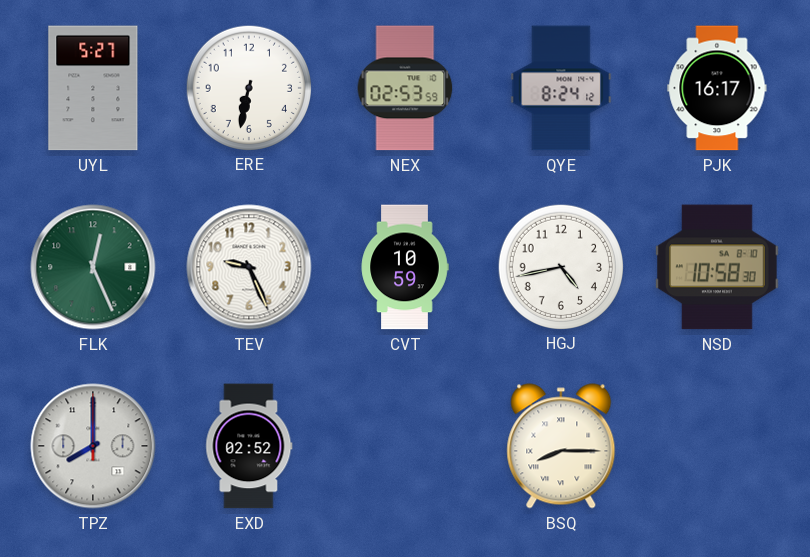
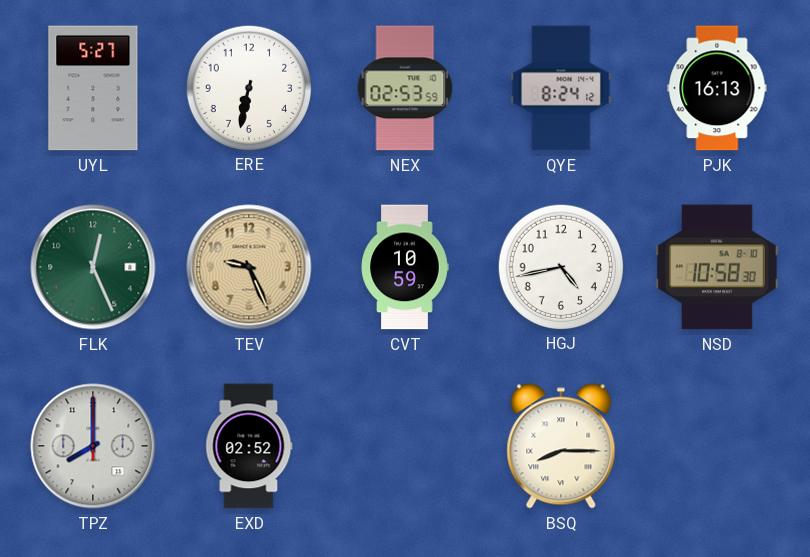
PJK: 16:17 -> 16:13
TEV dial: white -> champagne
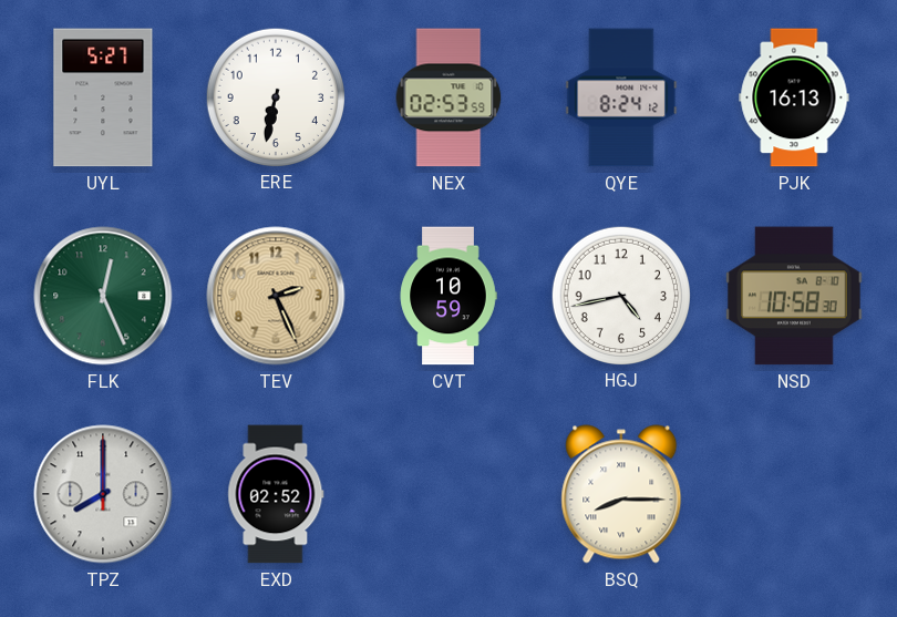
TEV: 9:26 -> 2:26
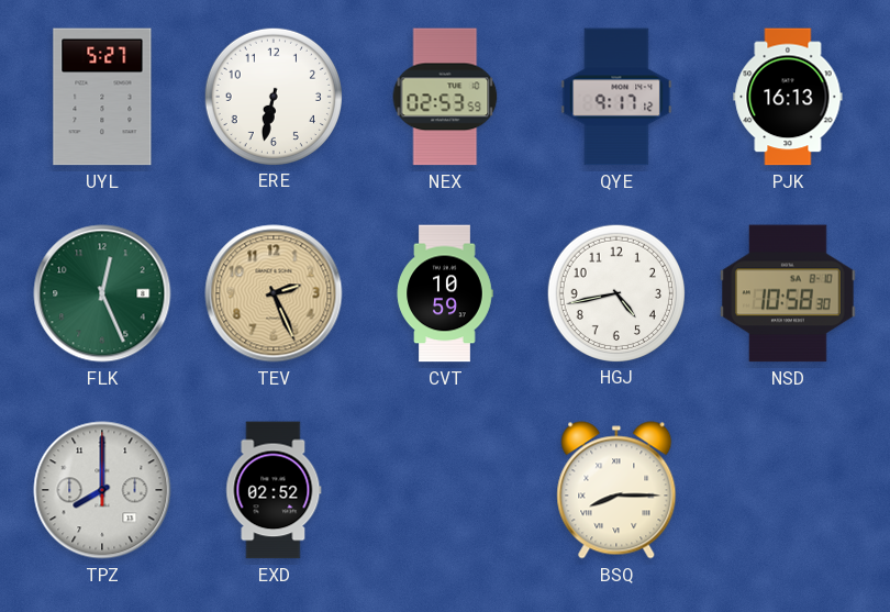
QYE: 8:24 -> 9:17
